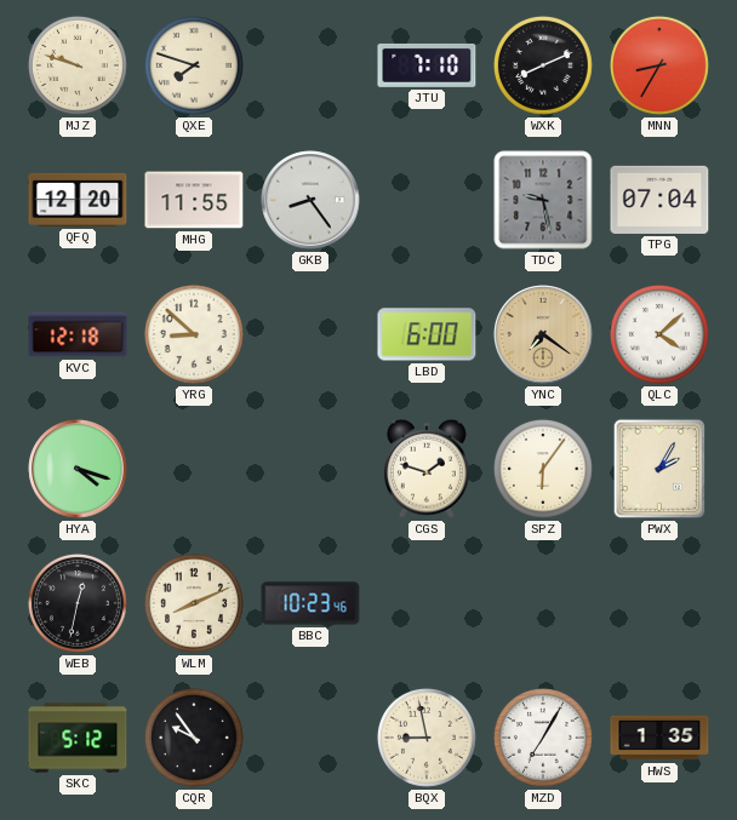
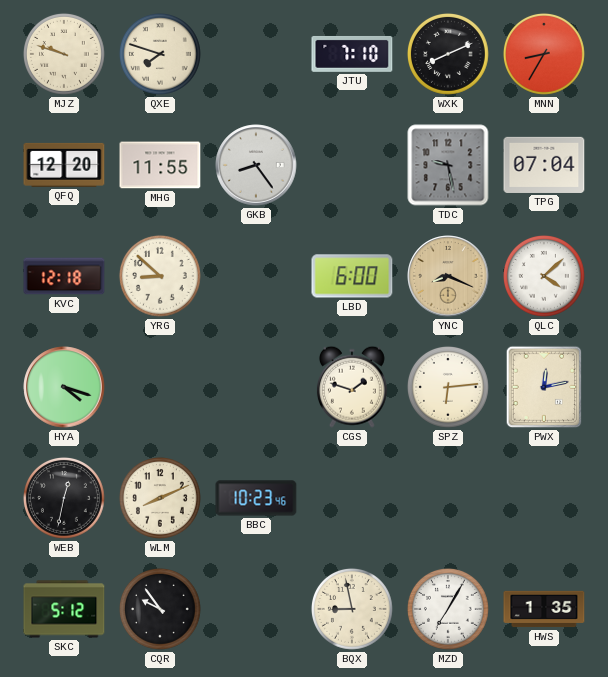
YNC: 7:21 -> 8:19
SPZ: 6:06 -> 6:14
PWX: 2:05 -> 12:13
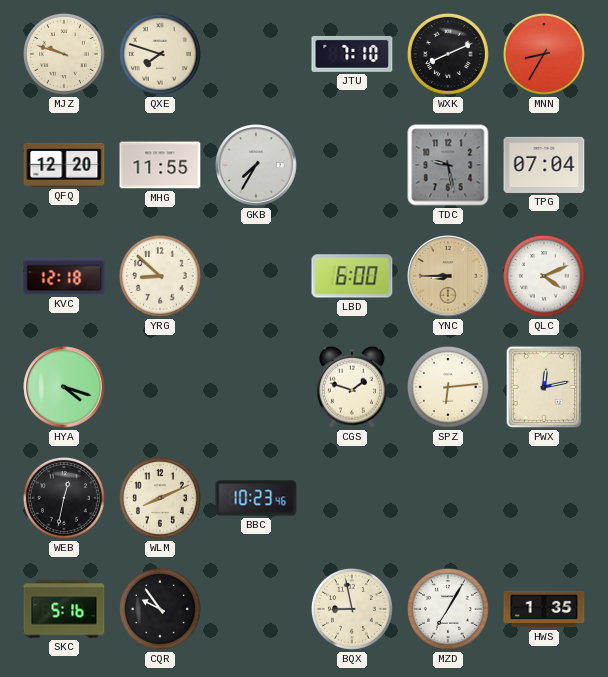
GKB: 8:24 -> 7:35
YNC: 8:19 -> 8:45
QLC: 4:08 -> 4:11
SKC: 5:12 -> 5:16
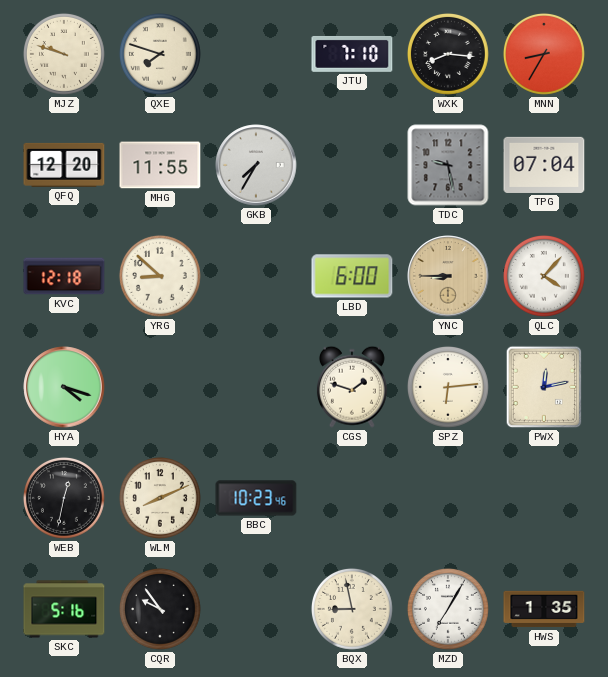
WXK: 8:11 -> 8:16
QLC: 4:11 -> 4:07
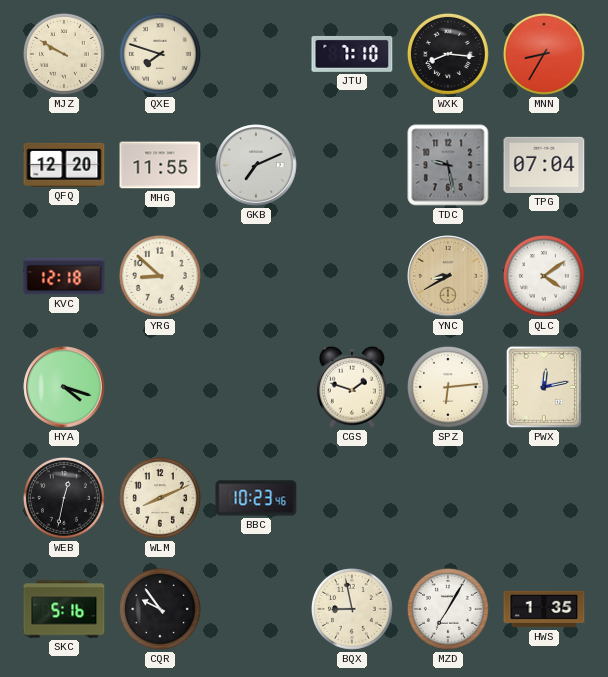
MJZ: 9:48 -> 9:50
GKB: 7:35 -> 7:11
LBD: 6:00 -> none
YNC: 8:45 -> 8:40
QLC: 4:07 -> 4:09
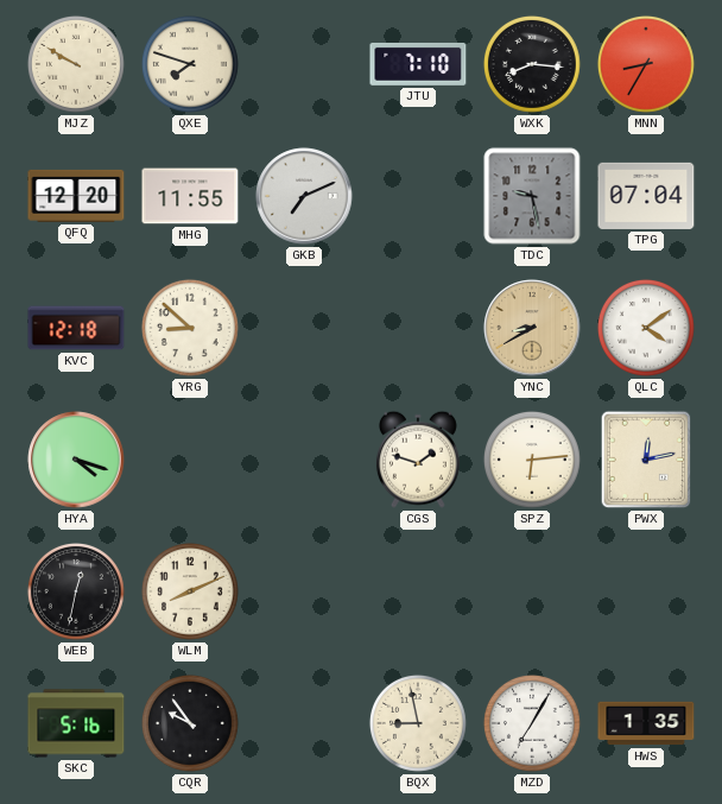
BBC: 10:23 -> none
